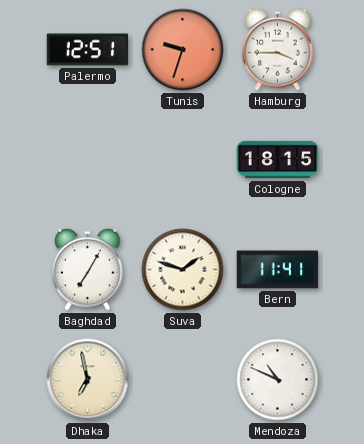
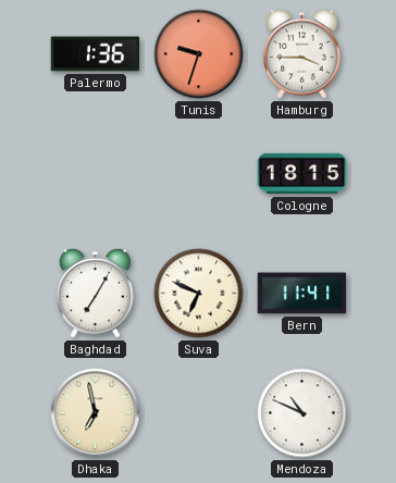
Palermo: 12:51 -> 1:36
Suva: 1:48 -> 6:49
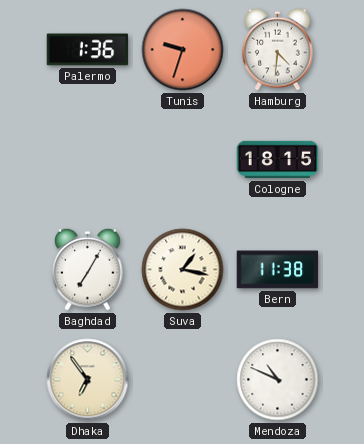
Hamburg: 3:45 -> 4:31
Suva: 6:49 -> 1:17
Bern: 11:41 -> 11:38
Dhaka: 6:58 -> 6:54
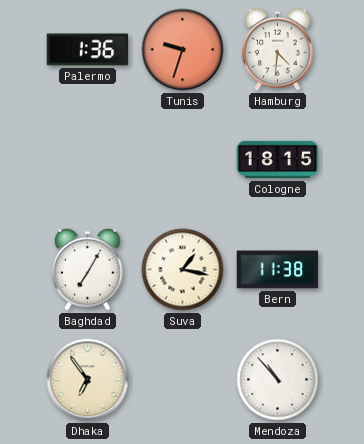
Mendoza: 10:49 -> 10:53
